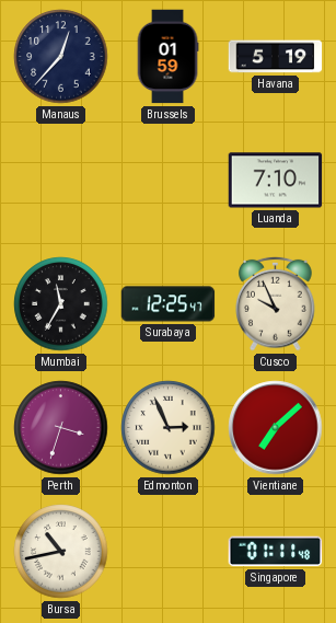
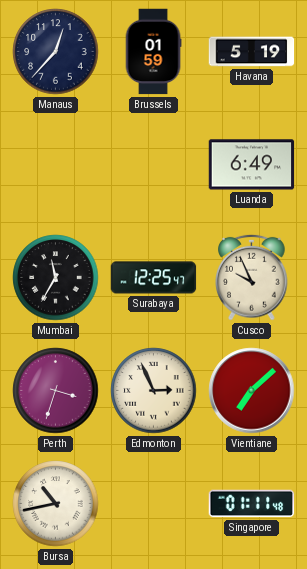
Luanda: 7:10 -> 6:49
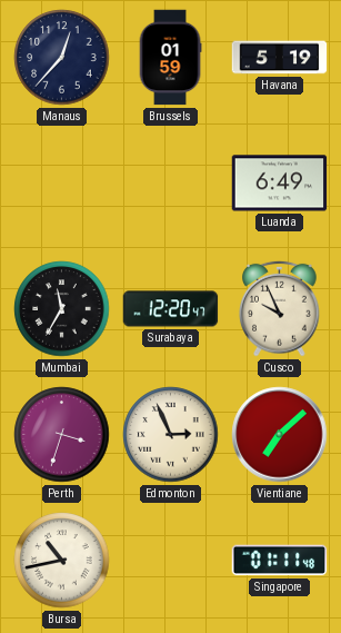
Surabaya: 12:25 -> 12:20
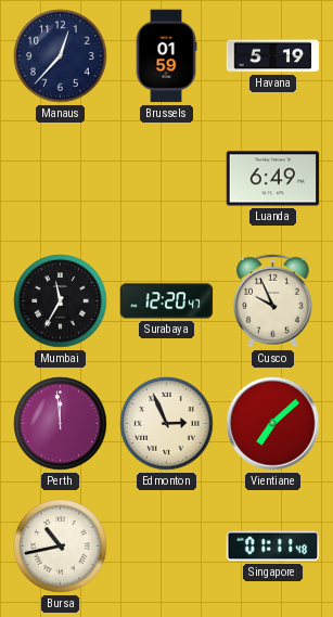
Perth: 3:33 -> 11:59
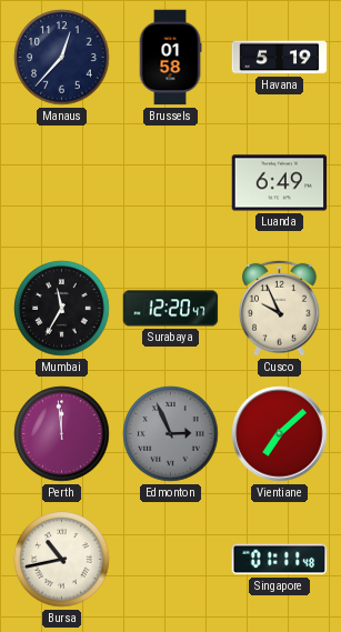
Brussels: 01:59 -> 01:58
Edmonton dial: cream -> grey
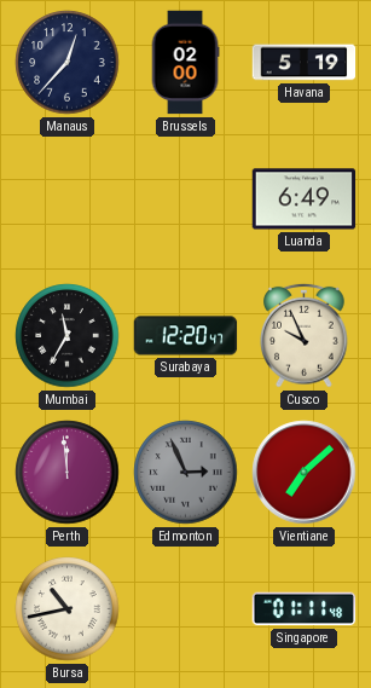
Brussels: 01:58 -> 02:00
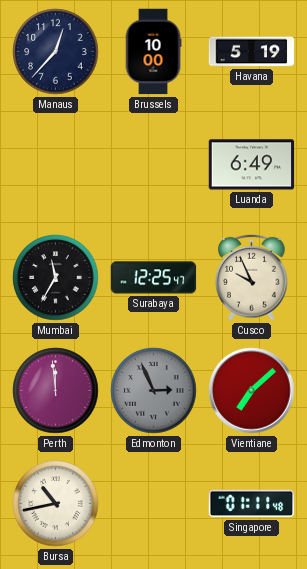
Brussels: 02:00 -> 10:00
Surabaya: 12:20 -> 12:25
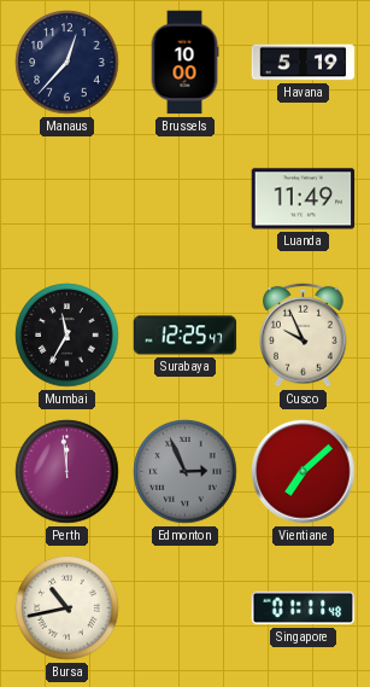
Luanda: 6:49 -> 11:49
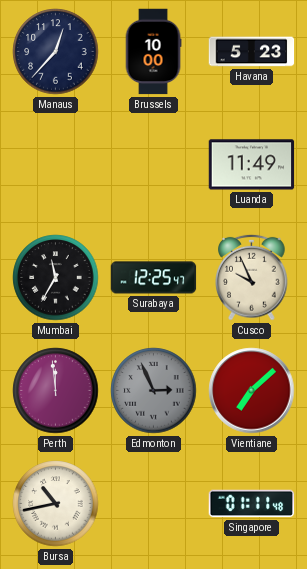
Havana: 5:19 -> 5:23
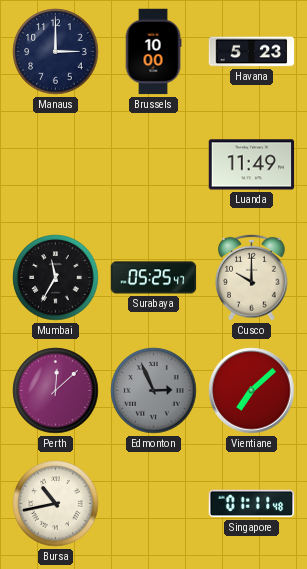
Manaus: 12:37 -> 3:00
Surabaya: 12:25 -> 05:25
Cusco: 9:56 -> 10:00
Perth: 11:59 -> 12:08
